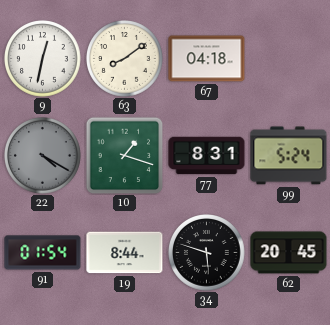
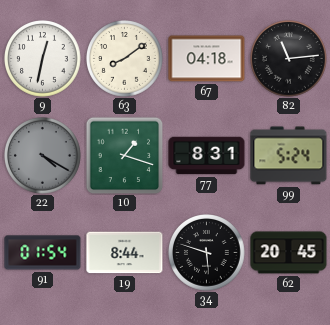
82: none -> 11:14
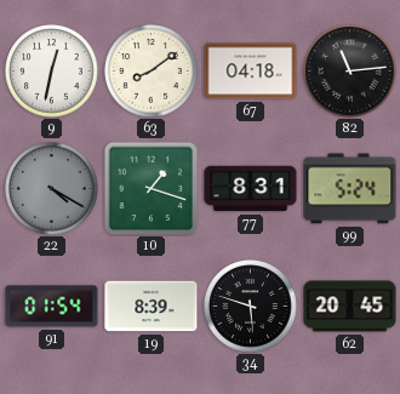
19: 8:44 -> 8:39
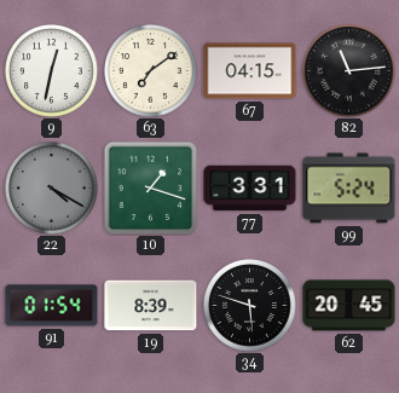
63: 8:09 -> 7:09
67: 04:18 -> 04:15
77: 8:31 -> 3:31
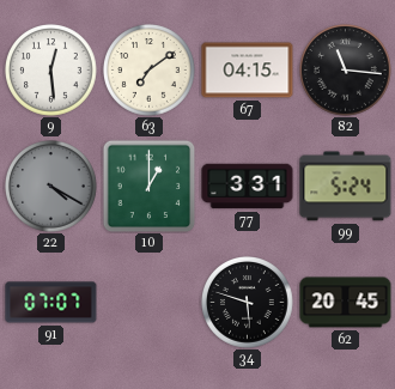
9: 12:32 -> 12:29
82: 11:14 -> 11:16
10: 1:18 -> 1:00
91: 01:54 -> 07:07
19: 8:39 -> none
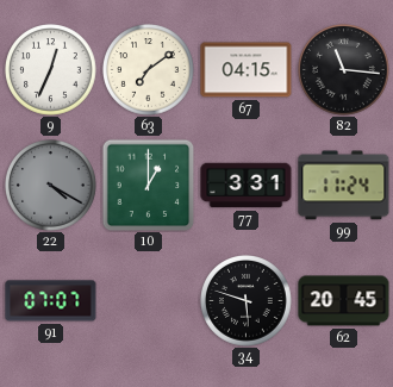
9: 12:29 -> 12:34
99: 5:24 -> 11:24
